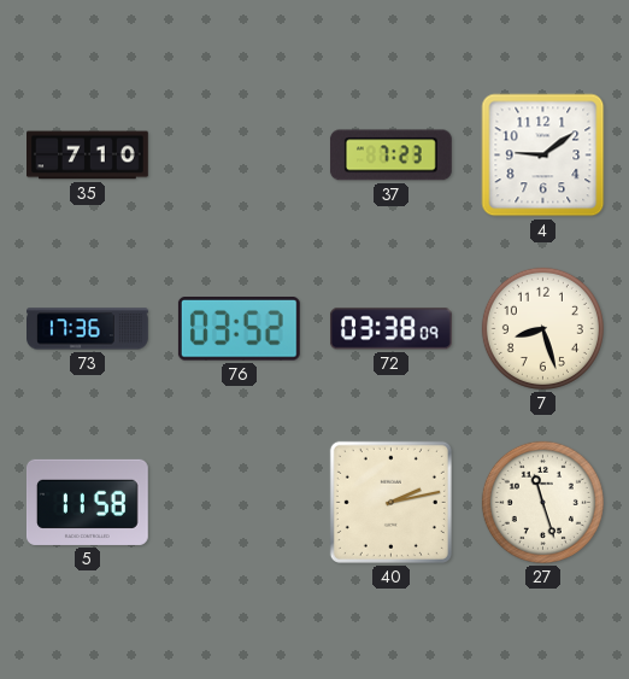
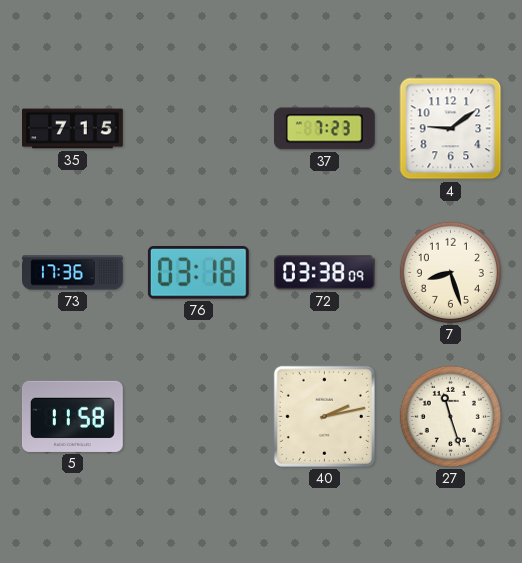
35: 7:10 -> 7:15
76: 03:52 -> 03:18
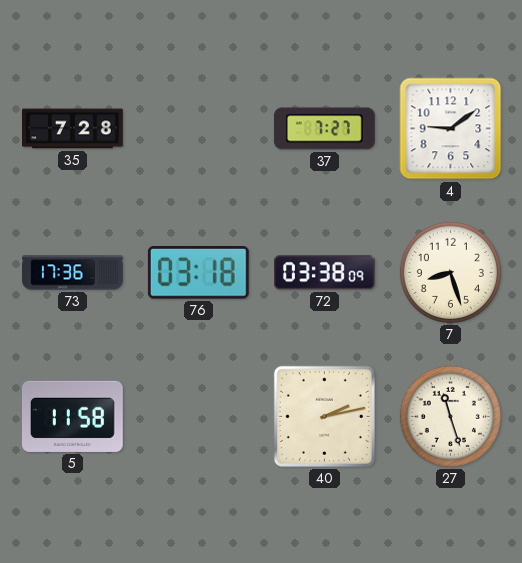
35: 7:15 -> 7:28
37: 7:23 -> 7:27
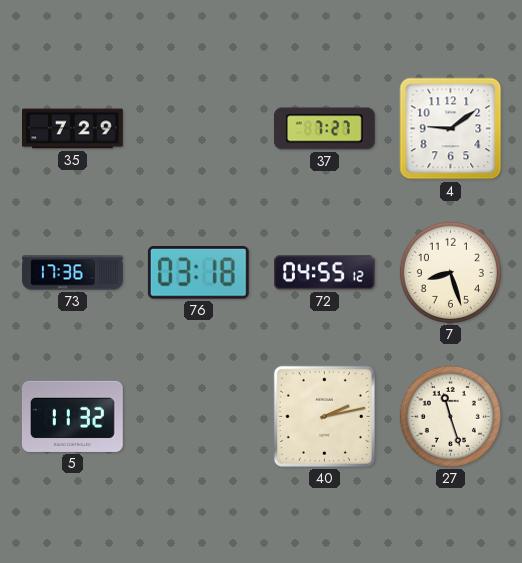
35: 7:28 -> 7:29
72: 03:38 -> 04:55
5: 11:58 -> 11:32
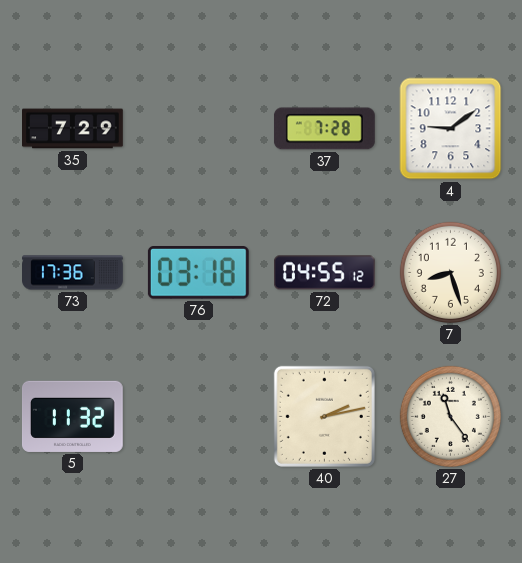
37: 7:27 -> 7:28
27: 11:27 -> 11:24
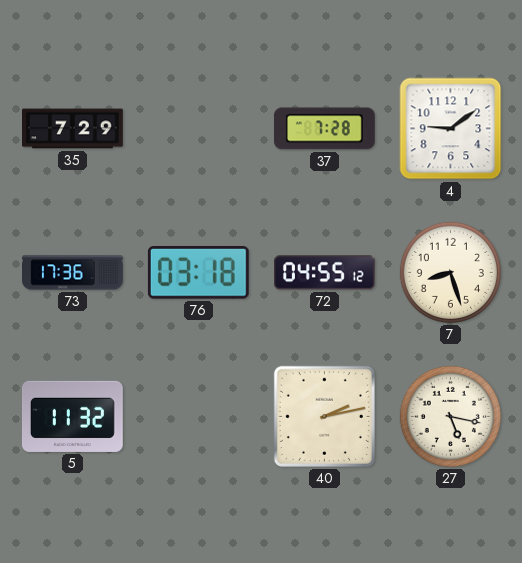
27: 11:24 -> 5:17
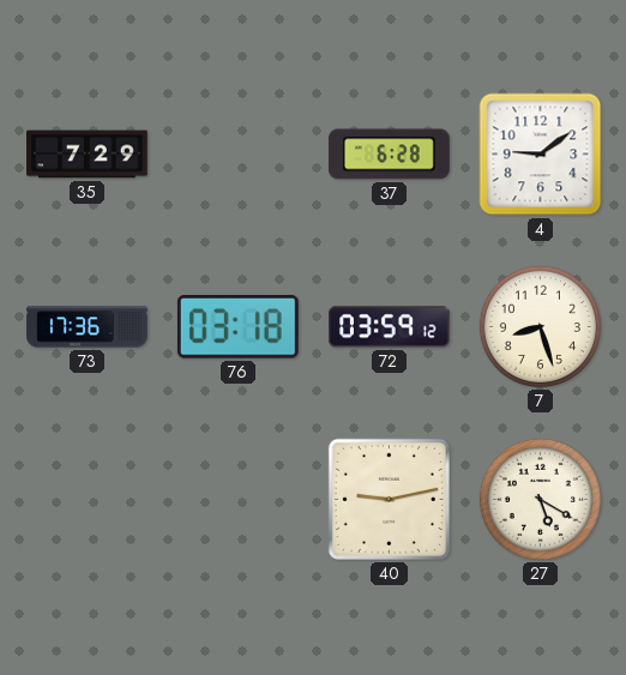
37: 7:28 -> 6:28
72: 04:55 -> 03:59
5: 11:32 -> none
40: 2:13 -> 9:13
27: 5:17 -> 5:20
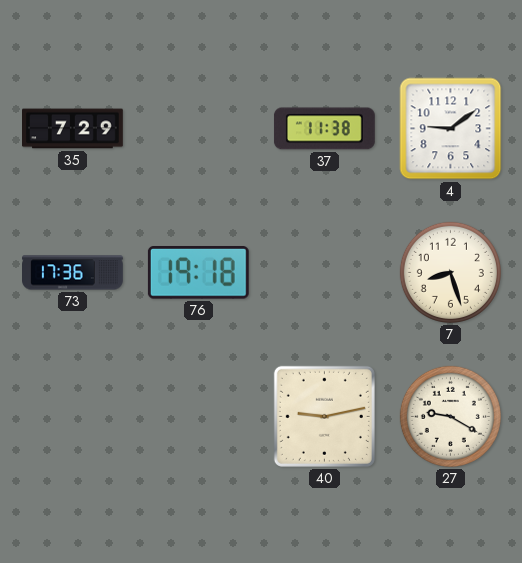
37: 6:28 -> 11:38
76: 03:18 -> 19:18
72: 03:59 -> none
27: 5:20 -> 9:20
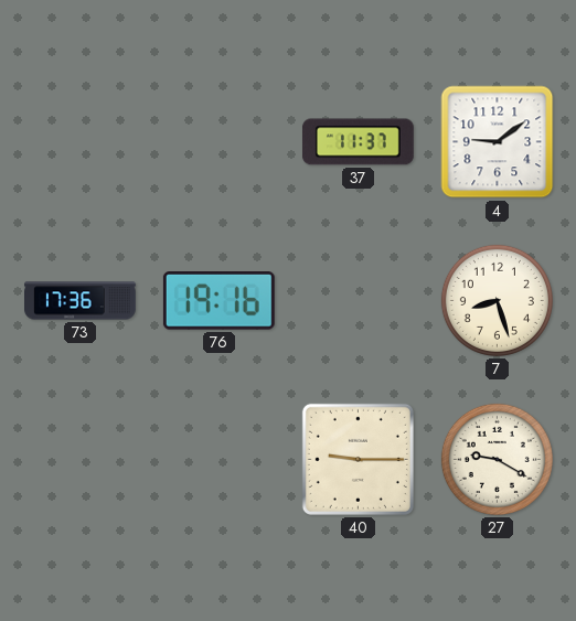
35: 7:29 -> none
37: 11:38 -> 11:37
76: 19:18 -> 19:16
40: 9:13 -> 9:15
